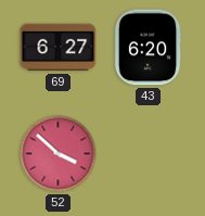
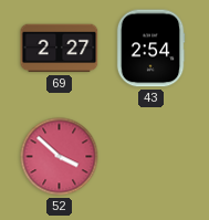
69: 6:27 -> 2:27
43: 6:20 -> 2:54
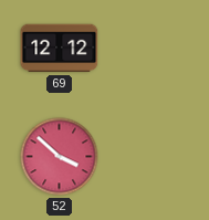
69: 2:27 -> 12:12
43: 2:54 -> none
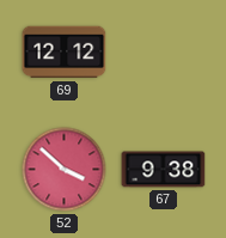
67: none -> 9:38
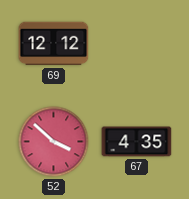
67: 9:38 -> 4:35
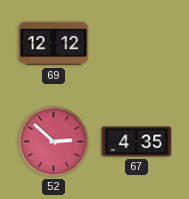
52: 3:52 -> 2:52
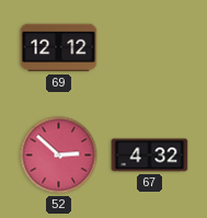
67: 4:35 -> 4:32
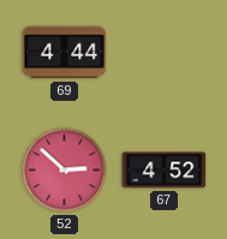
69: 12:12 -> 4:44
67: 4:32 -> 4:52
